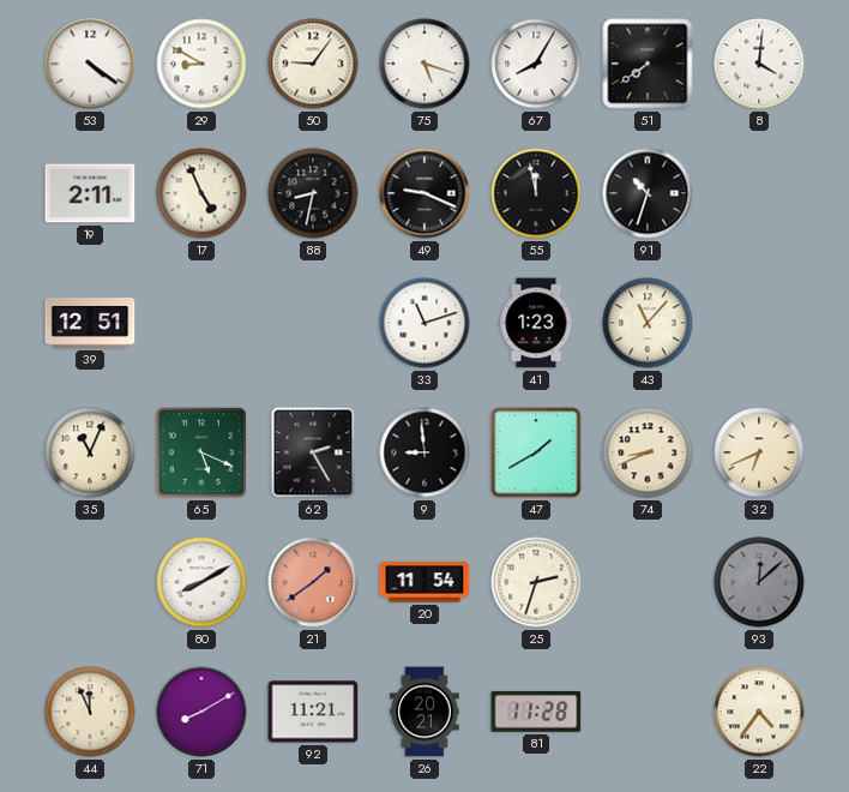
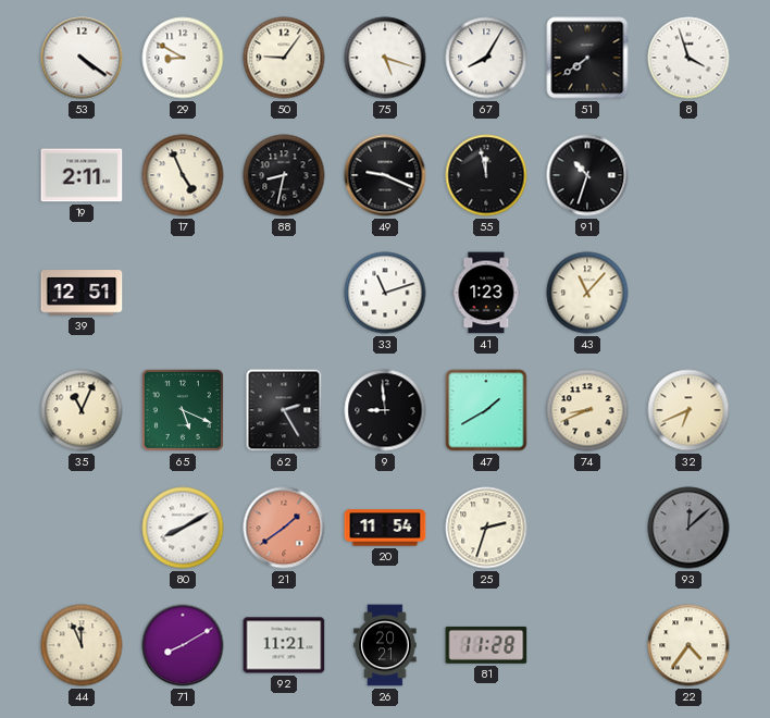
8: 4:01 -> 3:57
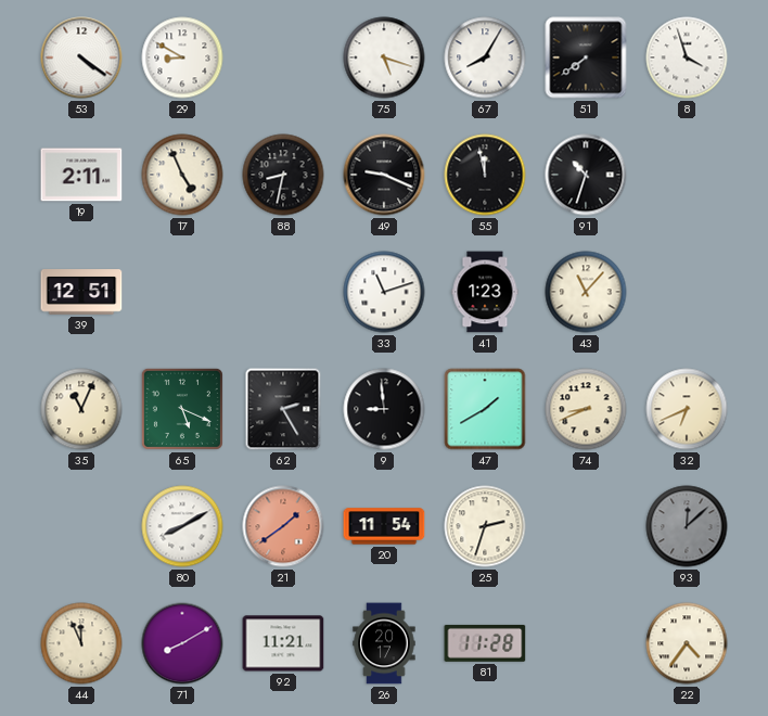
50: 9:06 -> none
26: 20:21 -> 20:17
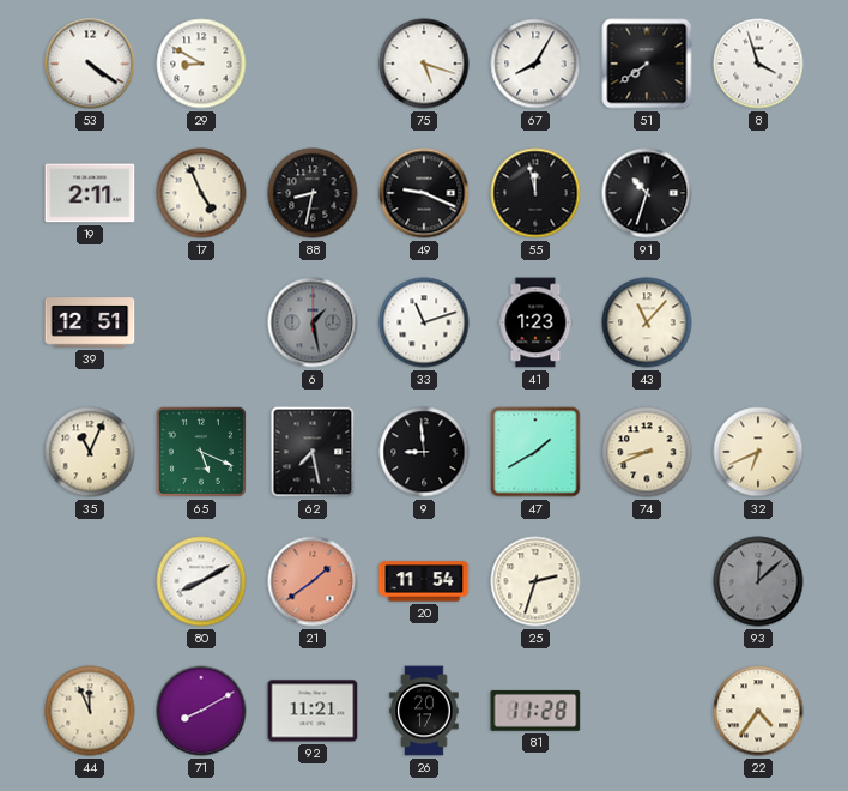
6: none -> 1:28
62: 2:25 -> 7:28
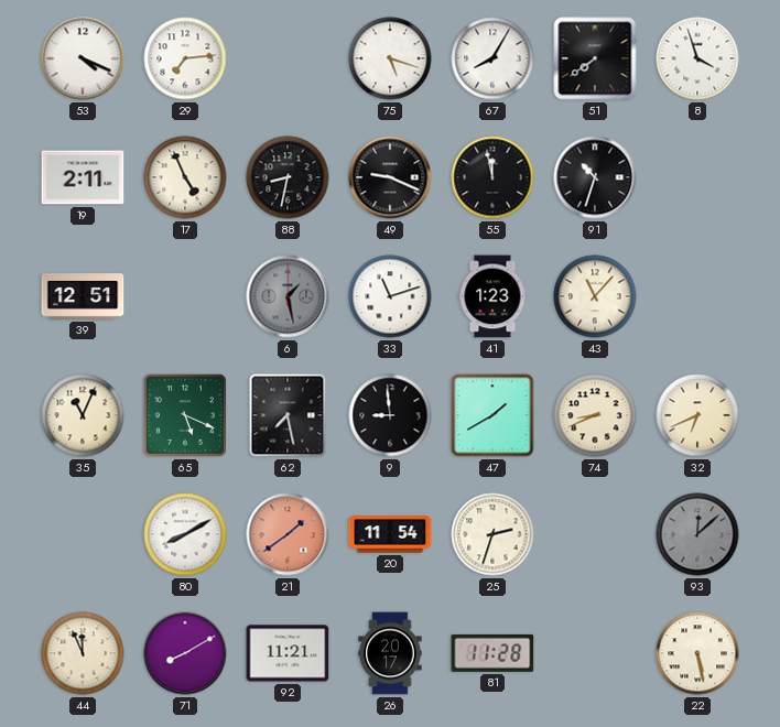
53: 4:21 -> 4:19
29: 8:50 -> 7:14
22: 4:36 -> 5:28
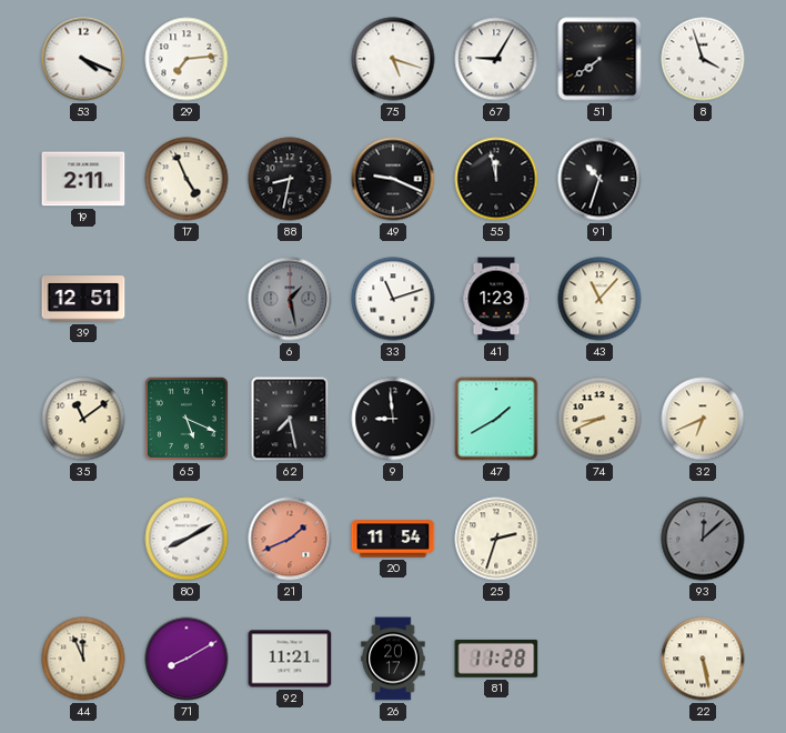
67: 8:05 -> 9:05
35: 11:04 -> 11:09
21: 1:39 -> 1:41
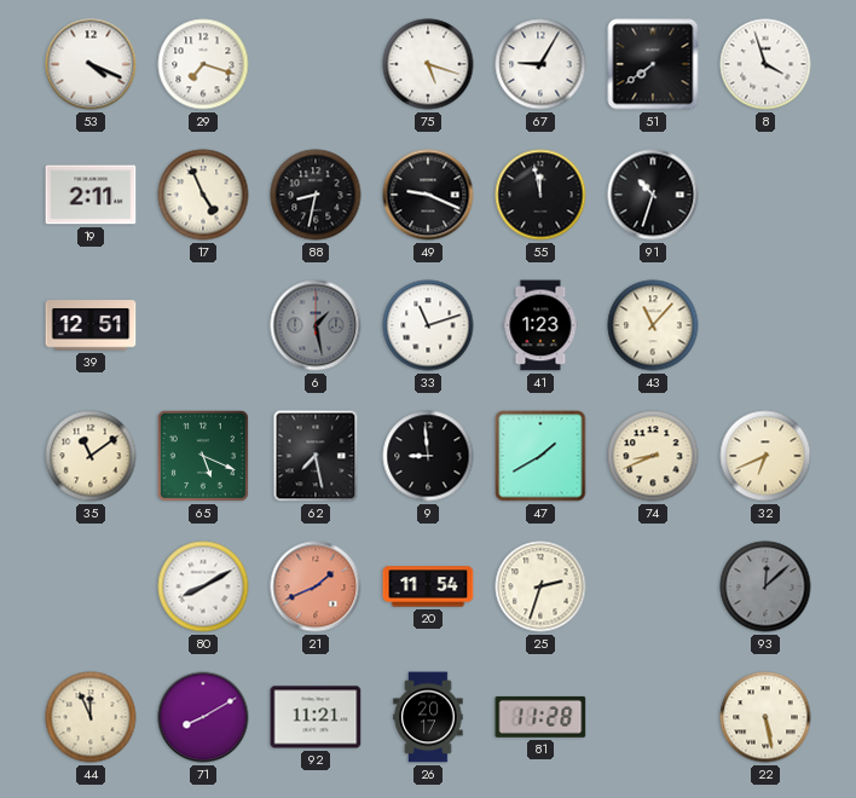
29: 7:14 -> 7:18
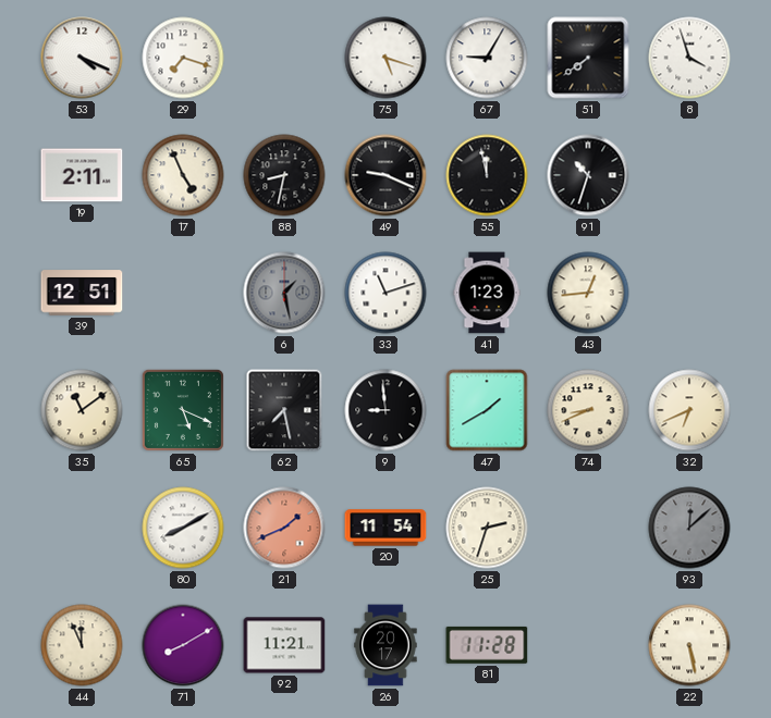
43: 11:07 -> 12:44
